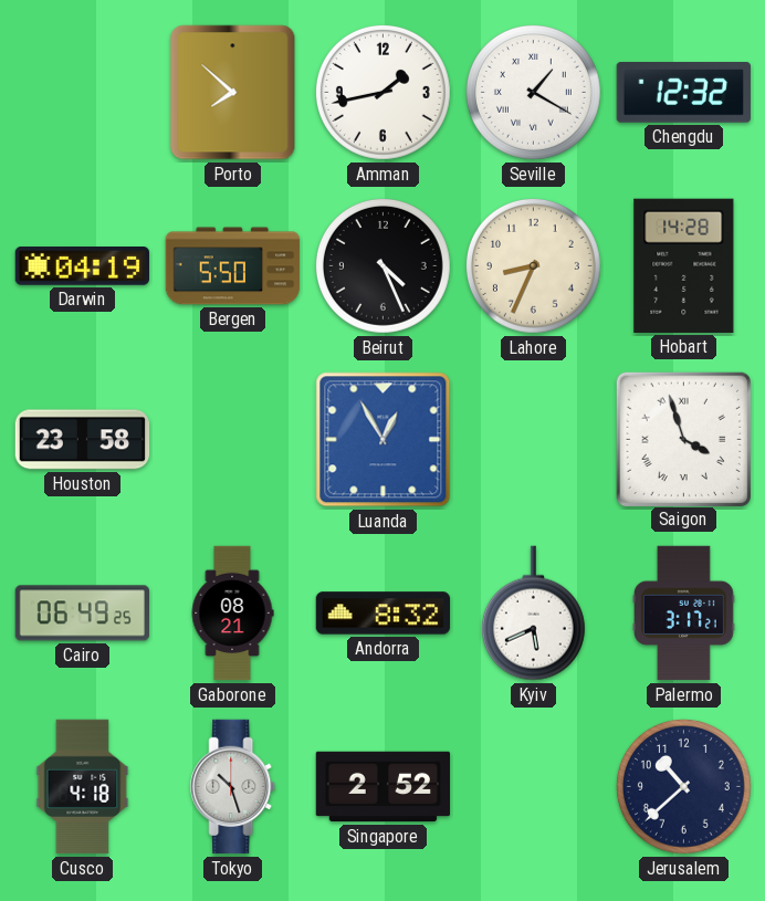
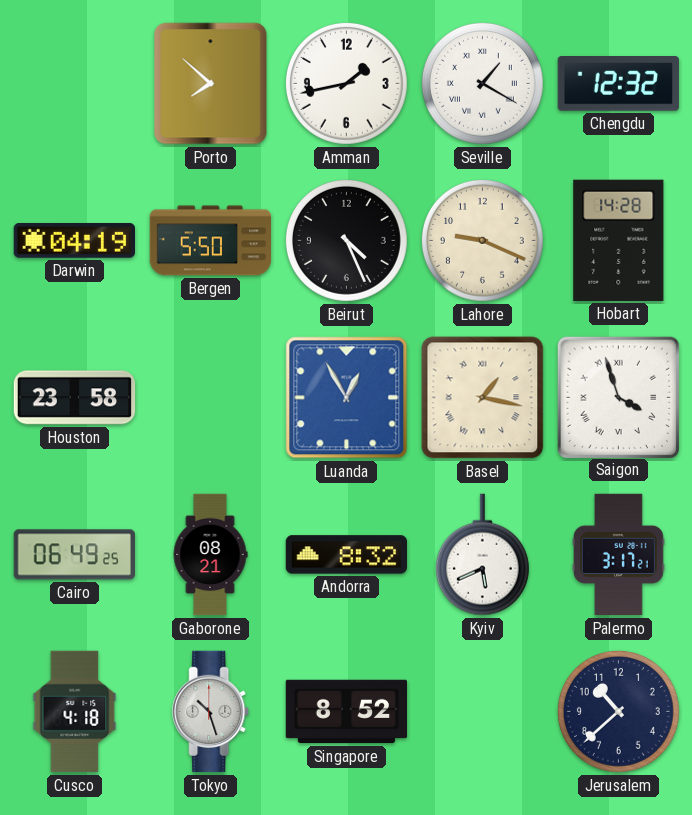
Lahore: 8:34 -> 9:19
Basel: none -> 1:17
Singapore: 2:52 -> 8:52
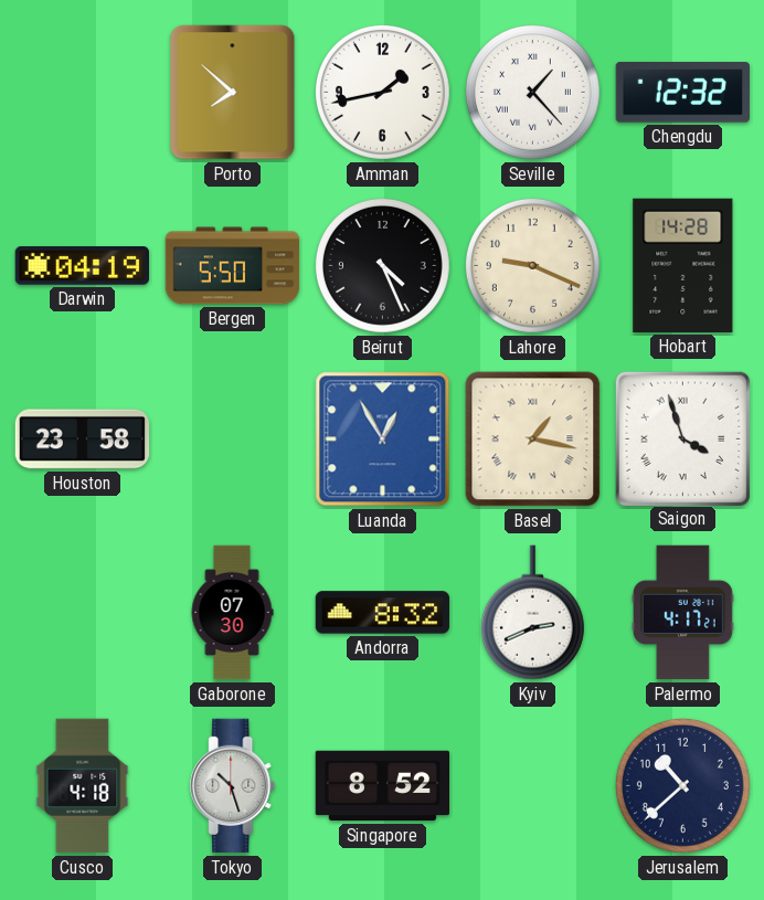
Seville: 1:20 -> 1:23
Cairo: 06:49 -> none
Gaborone: 08:21 -> 07:30
Kyiv: 5:41 -> 2:41
Palermo: 3:17 -> 4:17
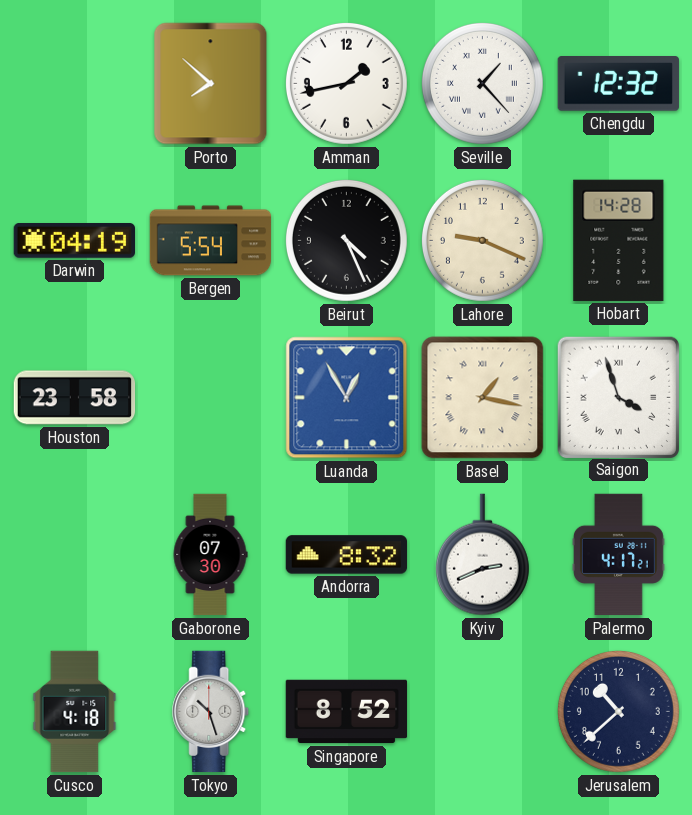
Bergen: 5:50 -> 5:54
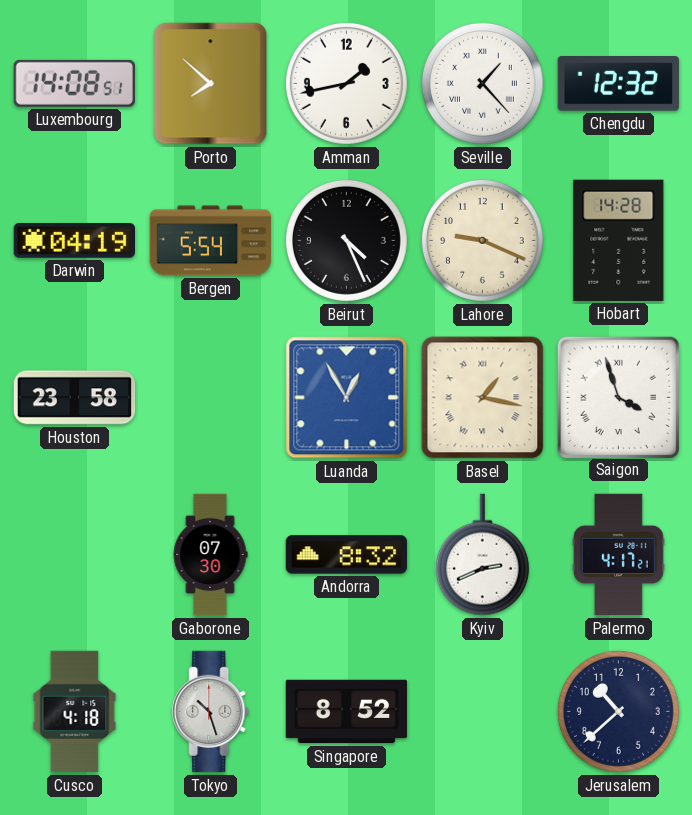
Luxembourg: none -> 14:08
